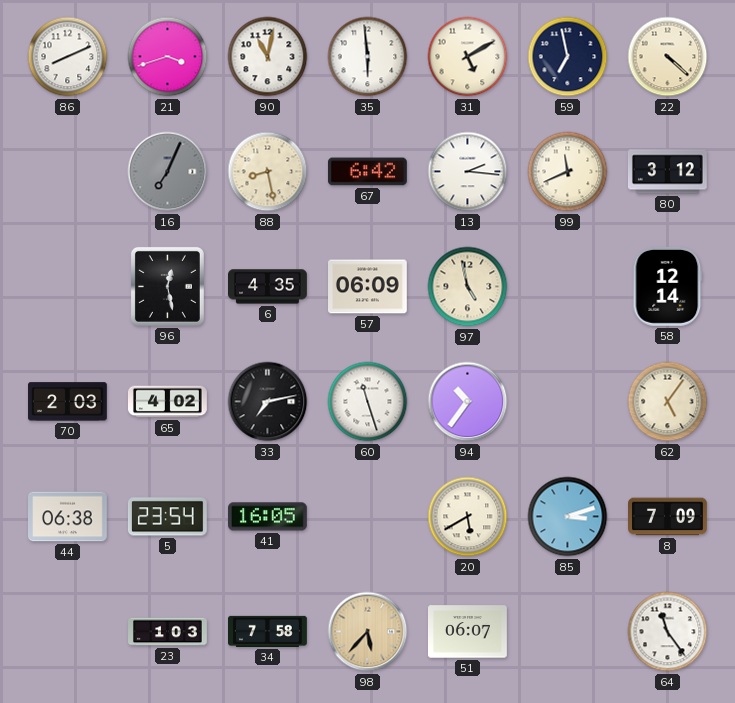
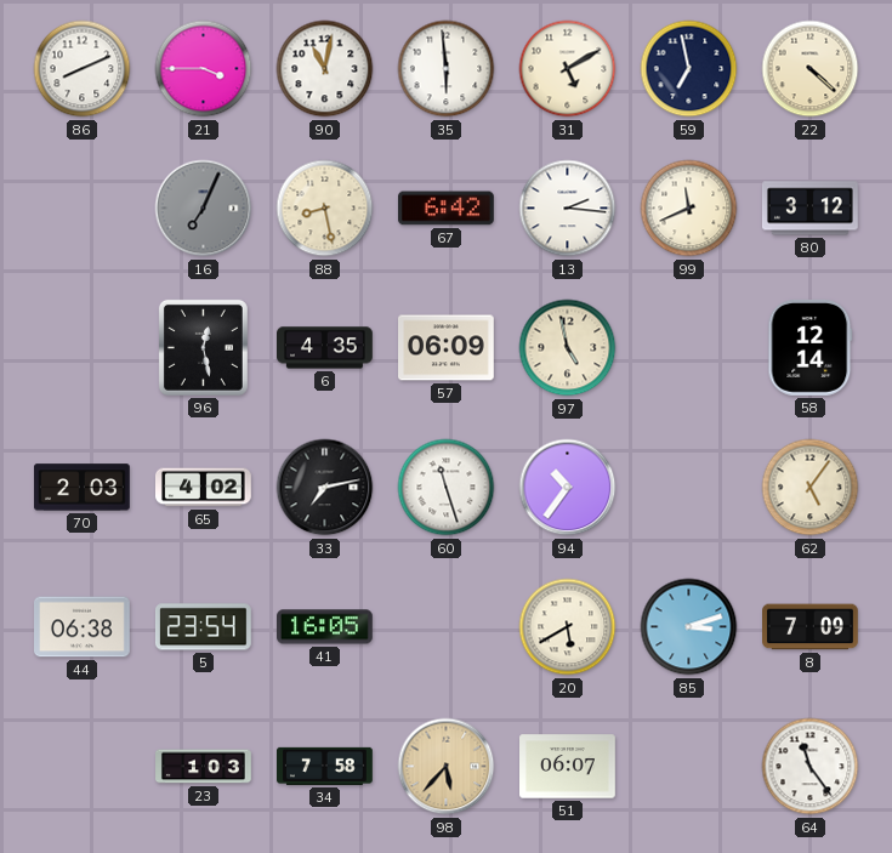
21: 3:42 -> 3:45
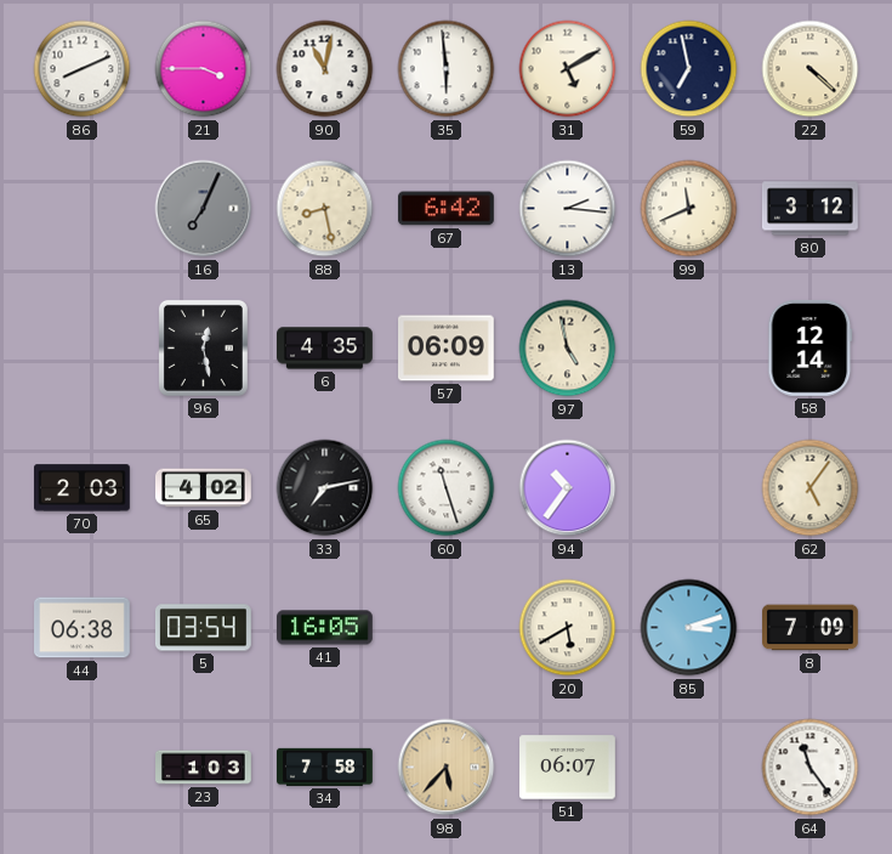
5: 23:54 -> 03:54
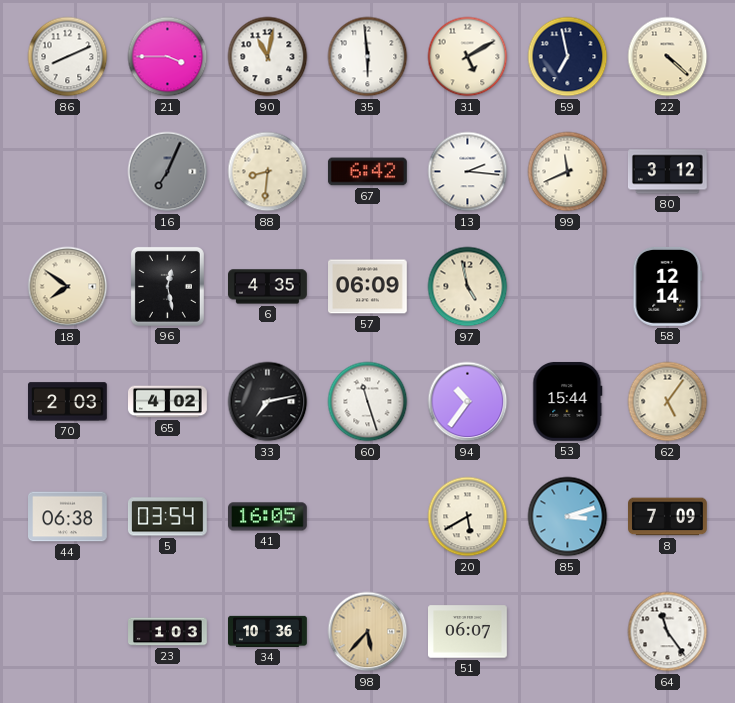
88: 8:28 -> 8:31
18: none -> 7:51
53: none -> 15:44
34: 7:58 -> 10:36
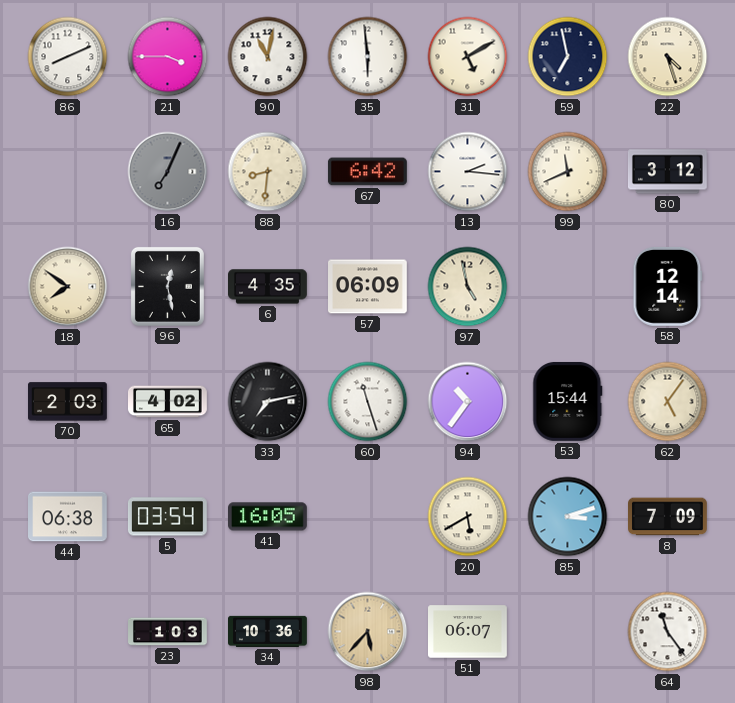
22: 4:22 -> 4:27
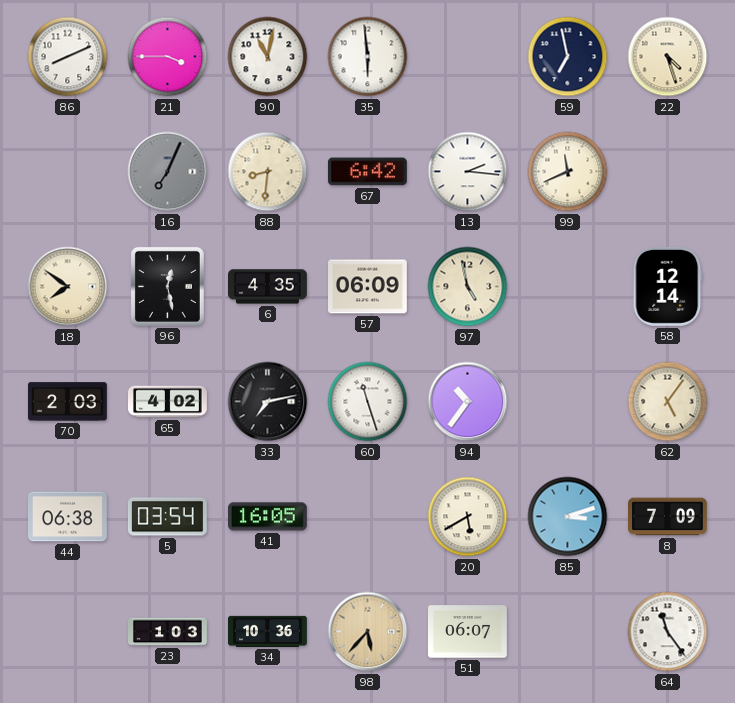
31: 5:10 -> none
80: 3:12 -> none
53: 15:44 -> none
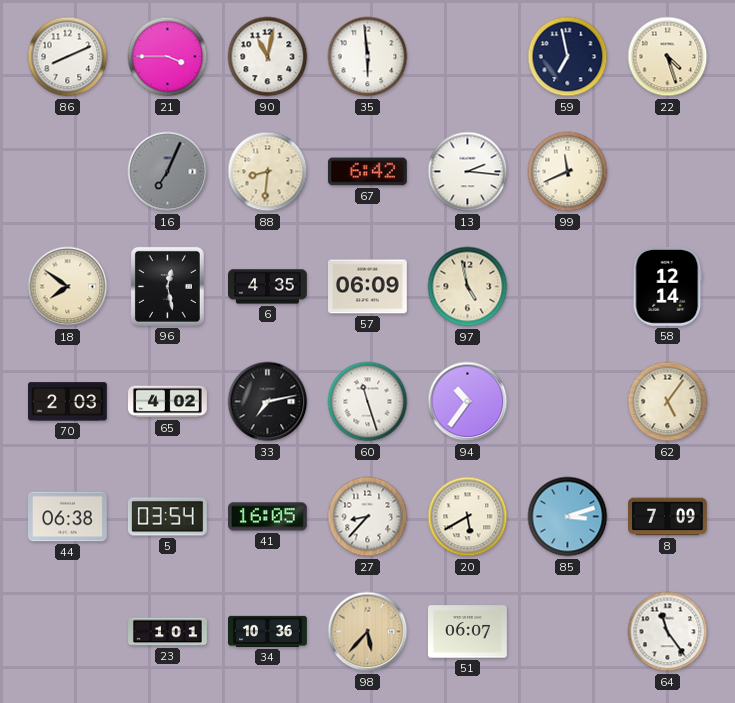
27: none -> 8:37
23: 1:03 -> 1:01
